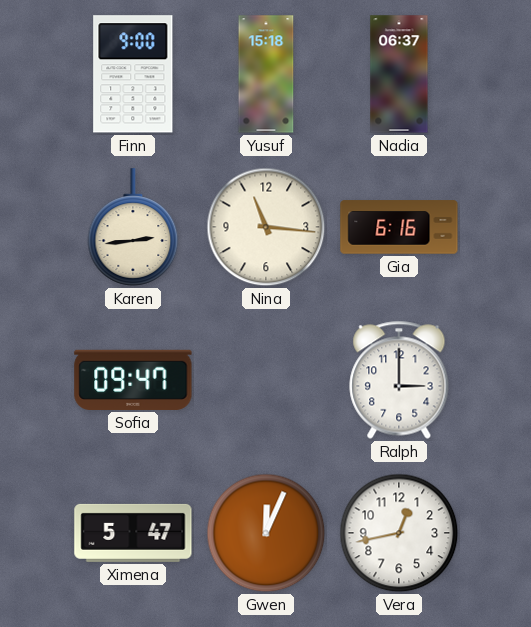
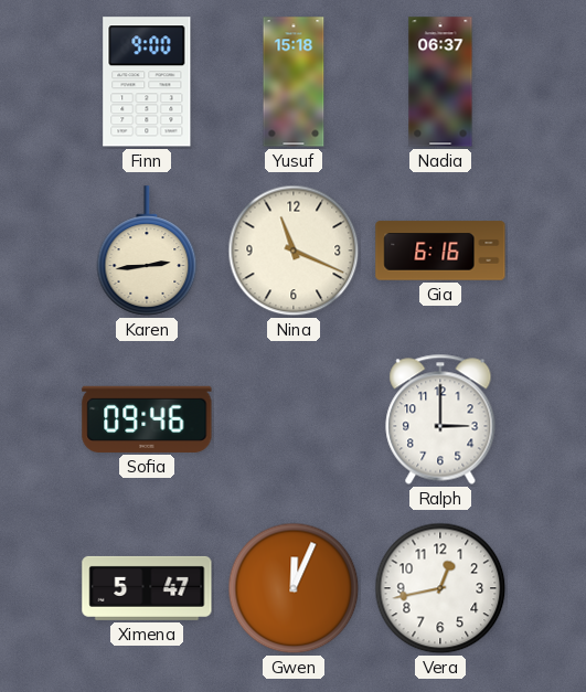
Nina: 11:16 -> 11:19
Sofia: 09:47 -> 09:46
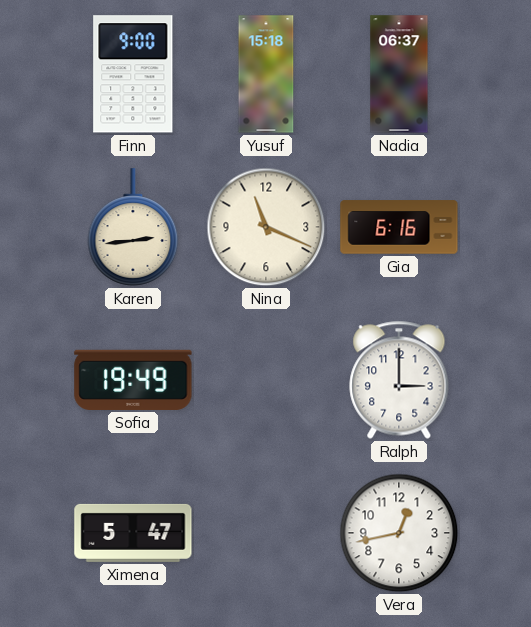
Sofia: 09:46 -> 19:49
Gwen: 12:04 -> none
